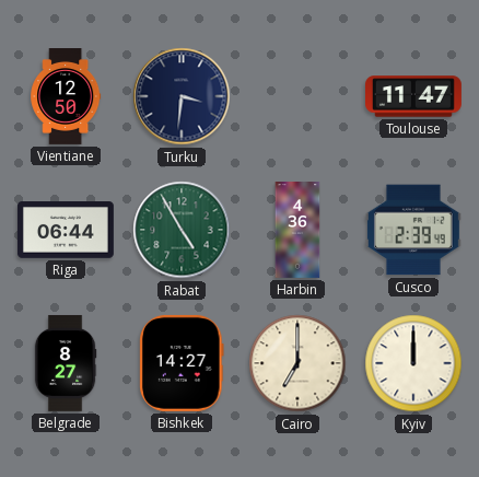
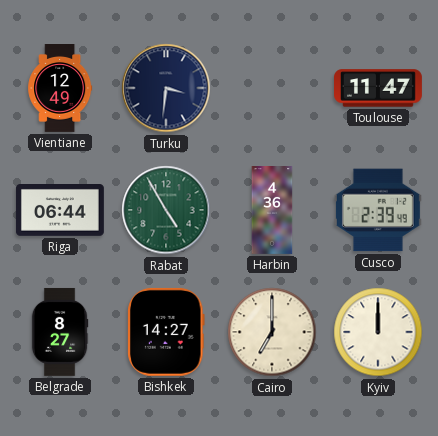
Vientiane: 12:50 -> 12:49
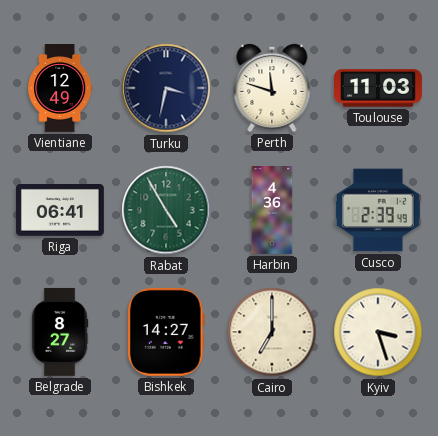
Turku: 3:31 -> 3:32
Perth: none -> 11:48
Toulouse: 11:47 -> 11:03
Riga: 06:44 -> 06:41
Kyiv: 12:00 -> 3:27
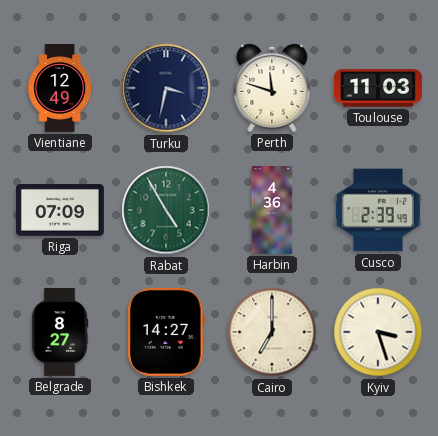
Riga: 06:41 -> 07:09
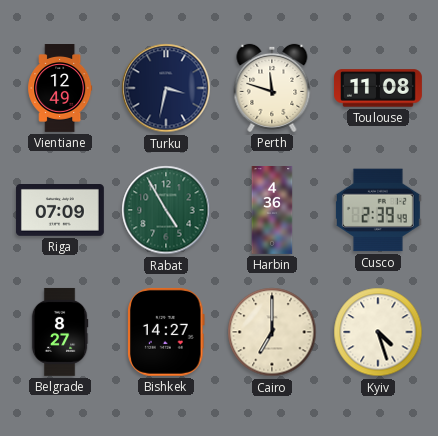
Toulouse: 11:03 -> 11:08
Kyiv: 3:27 -> 4:27
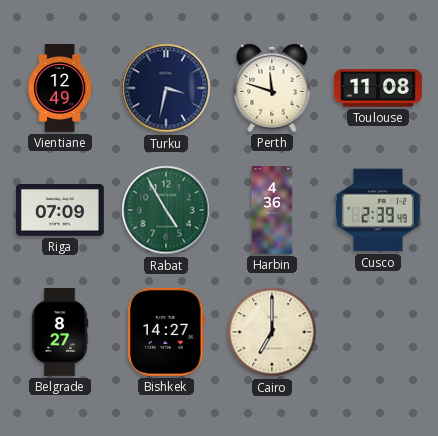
Kyiv: 4:27 -> none
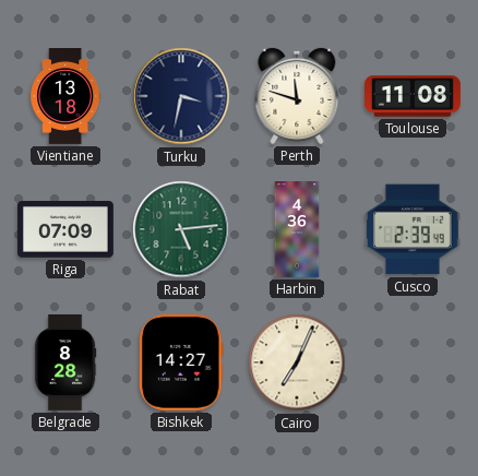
Vientiane: 12:49 -> 13:18
Rabat: 4:55 -> 5:14
Belgrade: 8:27 -> 8:28
Cairo: 7:00 -> 7:04
